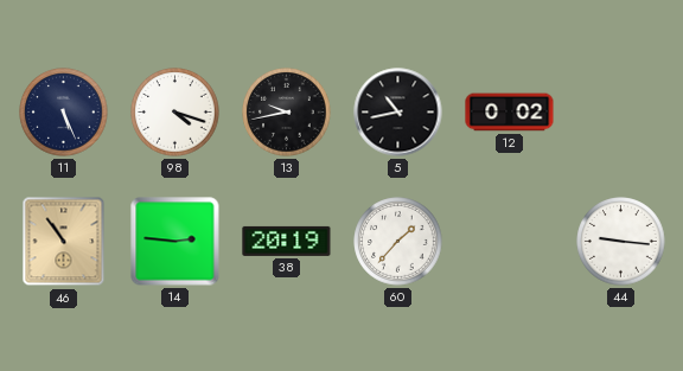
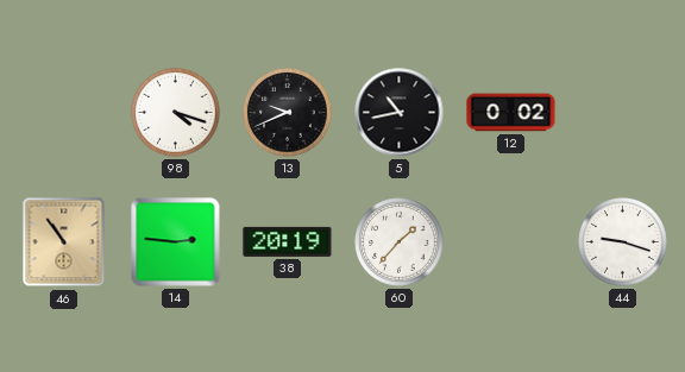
11: 5:26 -> none
13: 9:43 -> 9:41
44: 9:16 -> 9:18
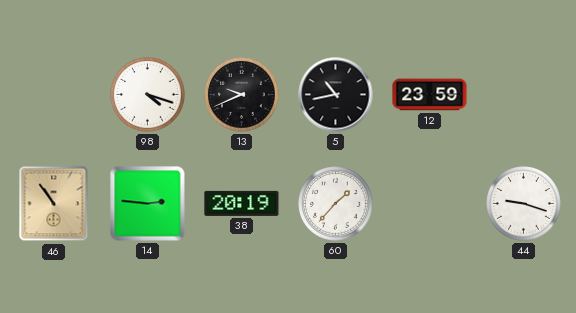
12: 0:02 -> 23:59
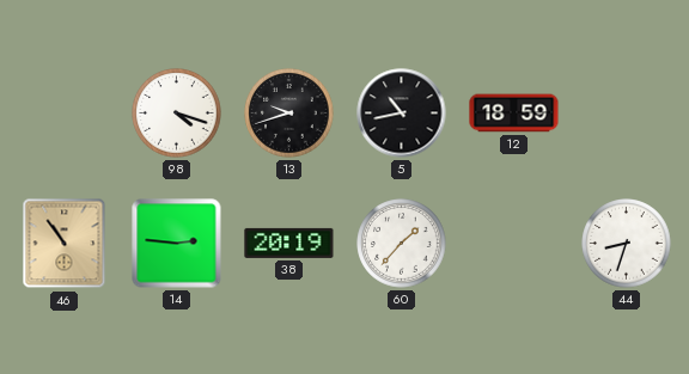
13: 9:41 -> 9:42
12: 23:59 -> 18:59
44: 9:18 -> 8:33
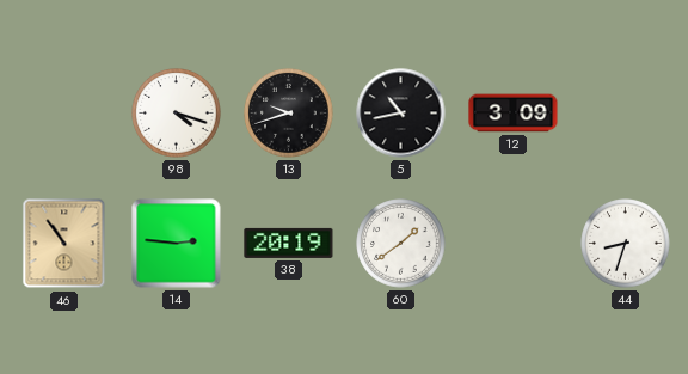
12: 18:59 -> 3:09
60: 1:37 -> 1:39
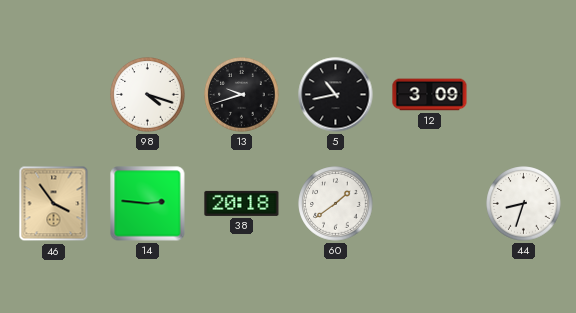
46: 10:54 -> 3:54
38: 20:19 -> 20:18
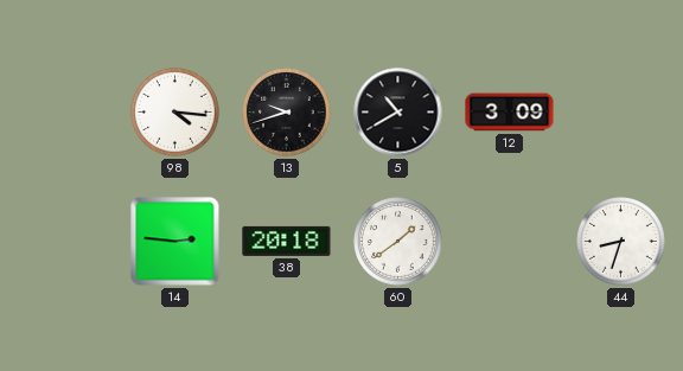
98: 4:18 -> 4:16
5: 10:43 -> 10:40
46: 3:54 -> none
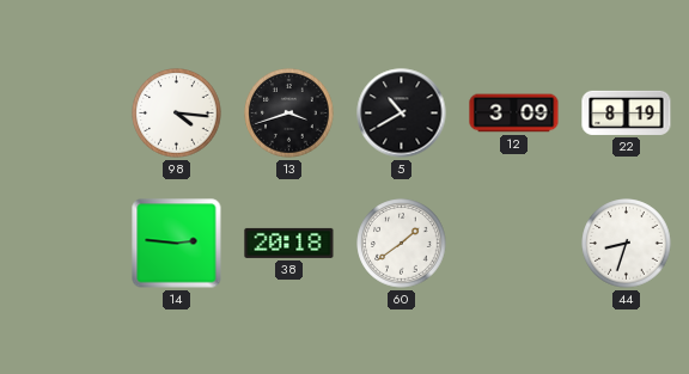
13: 9:42 -> 3:42
22: none -> 8:19
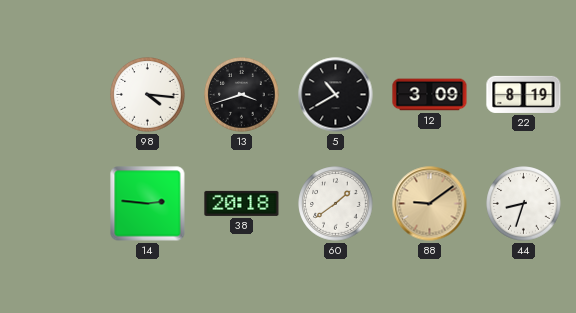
88: none -> 9:09
